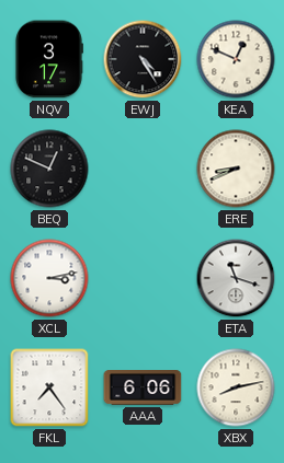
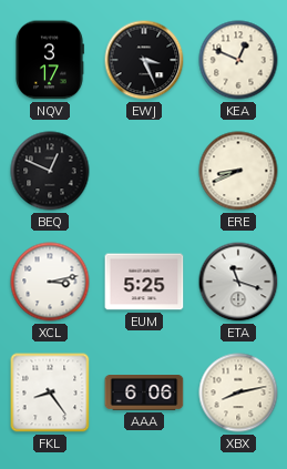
EWJ: 4:25 -> 3:26
EUM: none -> 5:25
FKL: 7:24 -> 8:24
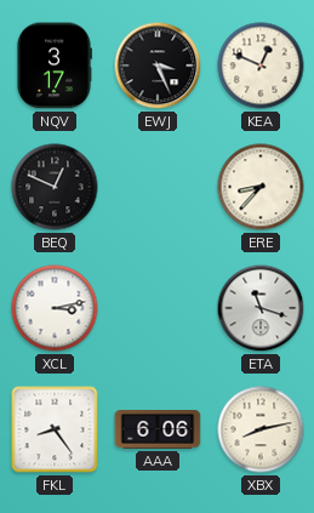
ERE: 8:41 -> 8:37
EUM: 5:25 -> none
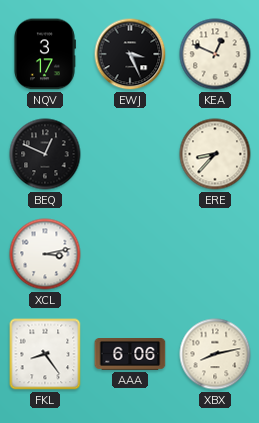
ETA: 11:18 -> none
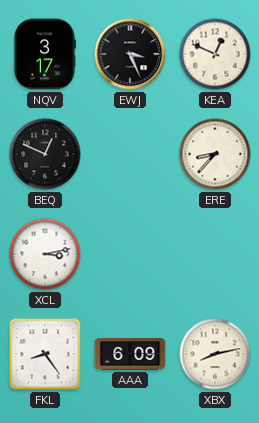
AAA: 6:06 -> 6:09
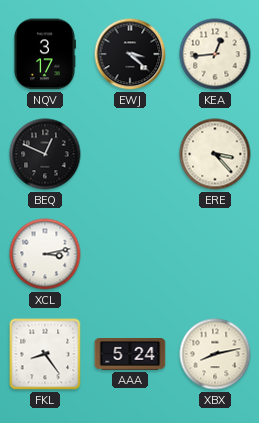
EWJ: 3:26 -> 3:22
KEA: 12:49 -> 12:44
ERE: 8:37 -> 3:23
AAA: 6:09 -> 5:24
